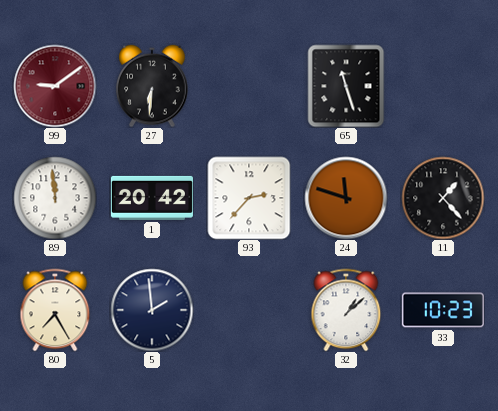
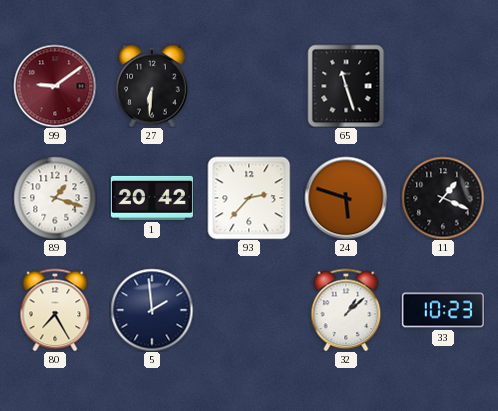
89: 11:59 -> 1:18
24: 11:48 -> 5:48
11: 1:23 -> 1:19
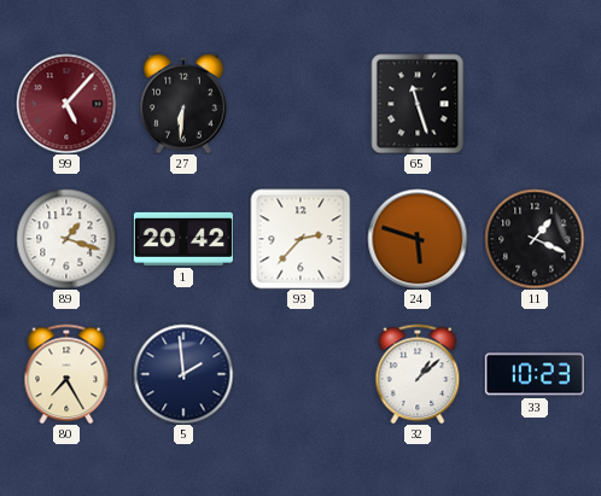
99: 9:09 -> 5:07
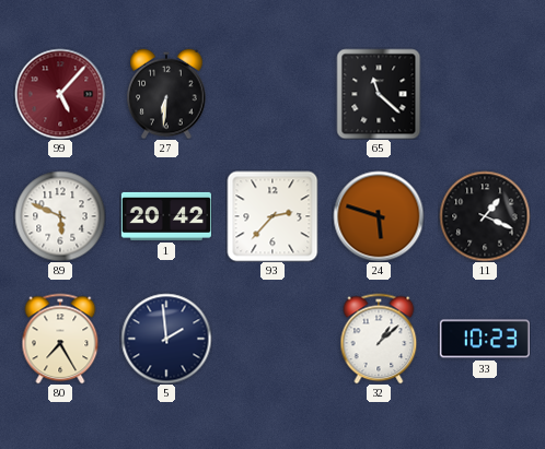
65: 11:27 -> 11:22
89: 1:18 -> 5:49
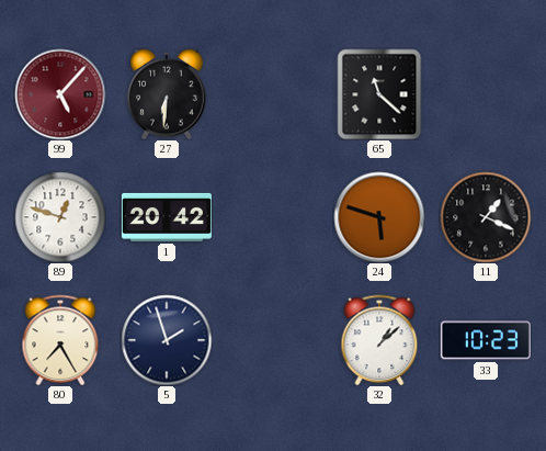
89: 5:49 -> 12:48
93: 2:37 -> none
5: 1:59 -> 1:57
